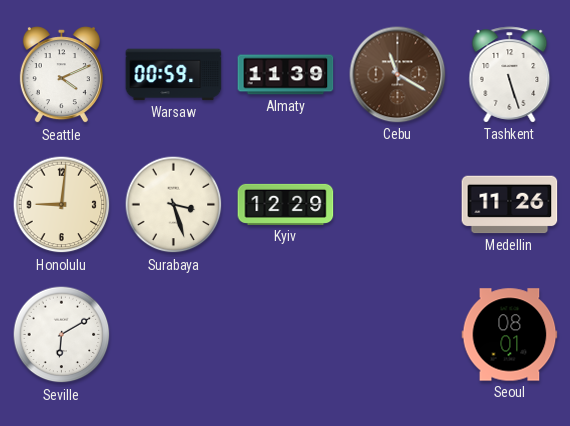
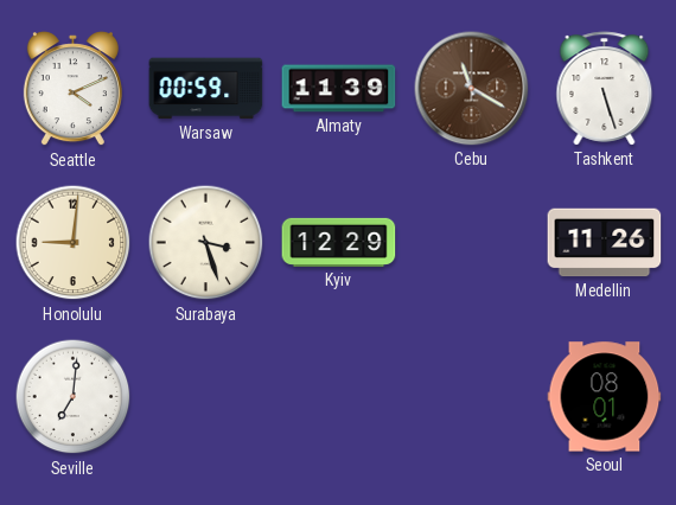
Seville: 6:10 -> 7:01
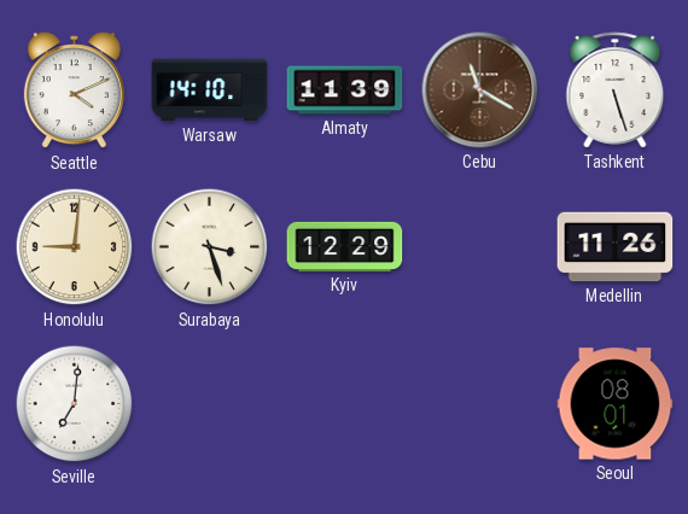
Warsaw: 00:59 -> 14:10
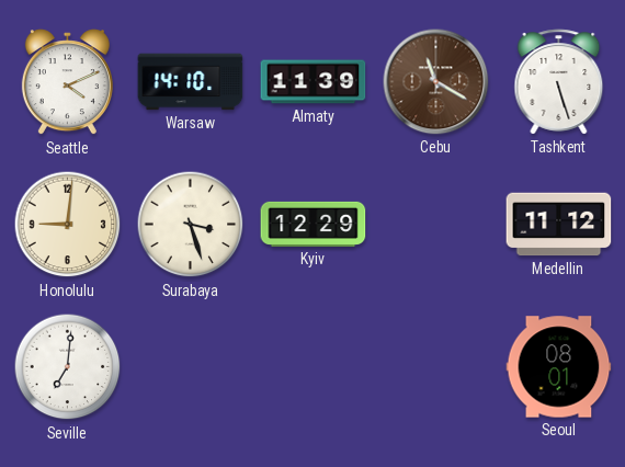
Medellin: 11:26 -> 11:12
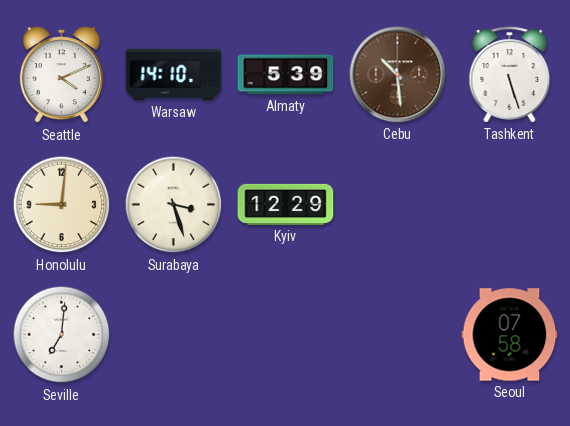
Almaty: 11:39 -> 5:39
Cebu: 11:20 -> 10:29
Medellin: 11:12 -> none
Seoul: 08:01 -> 07:58
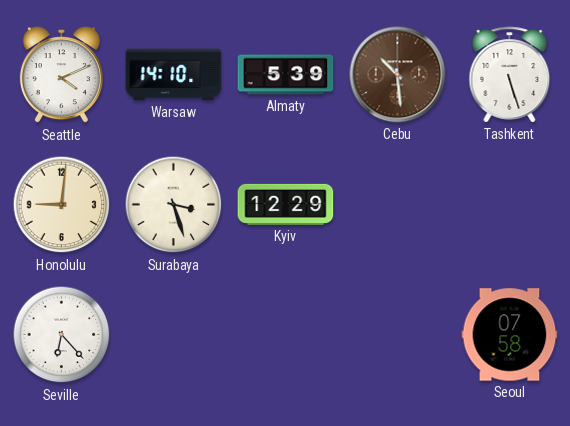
Seville: 7:01 -> 6:23
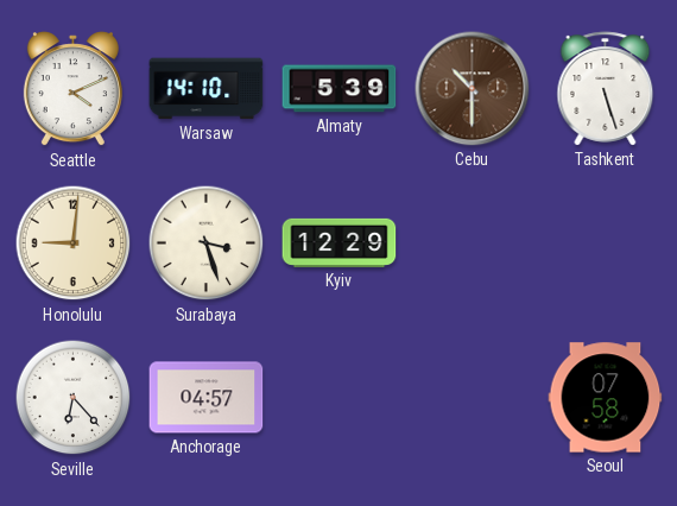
Cebu: 10:29 -> 10:30
Anchorage: none -> 04:57
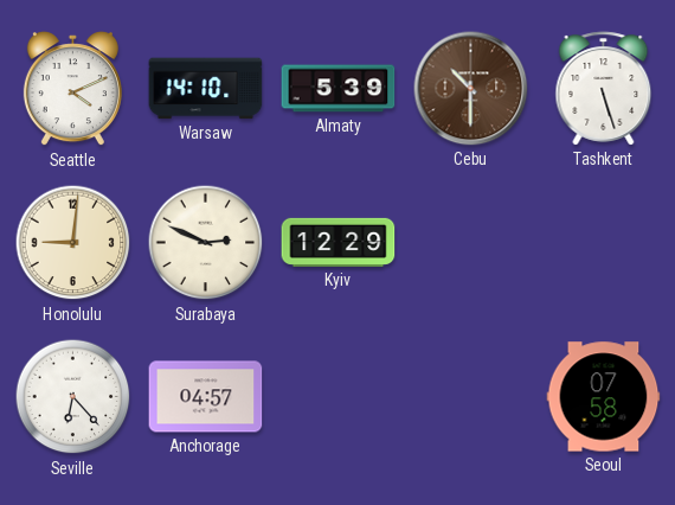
Surabaya: 3:27 -> 2:49
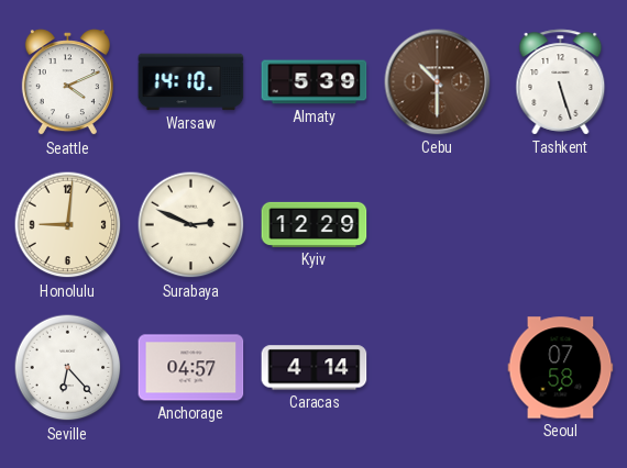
Caracas: none -> 4:14
